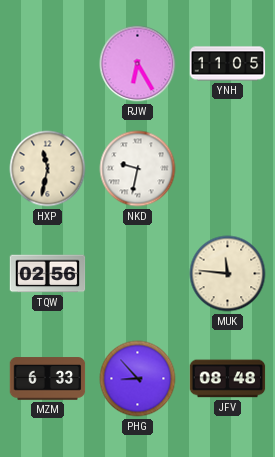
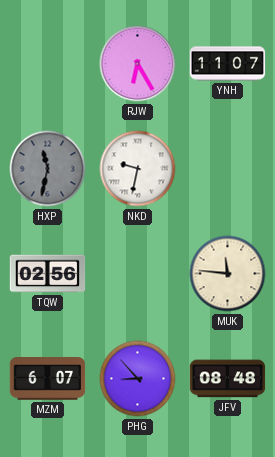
YNH: 11:05 -> 11:07
HXP dial: cream -> grey
MZM: 6:33 -> 6:07
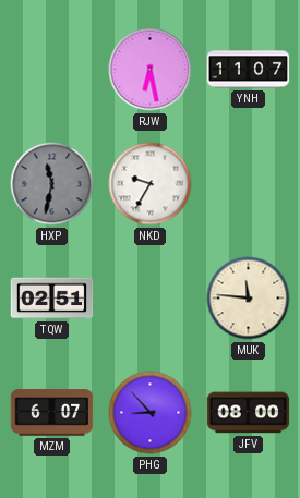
RJW: 6:25 -> 6:28
NKD: 9:32 -> 9:35
TQW: 02:56 -> 02:51
JFV: 08:48 -> 08:00
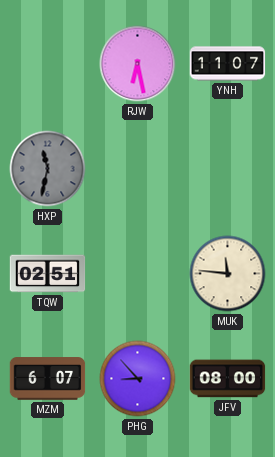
NKD: 9:35 -> none
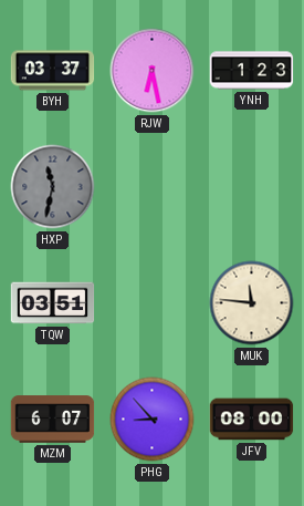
BYH: none -> 03:37
YNH: 11:07 -> 1:23
TQW: 02:51 -> 03:51
